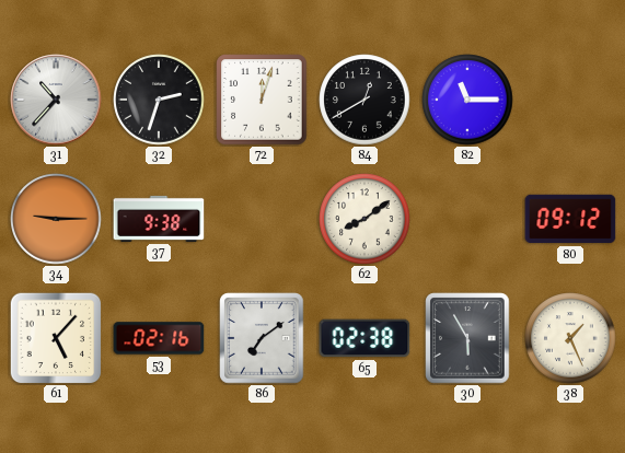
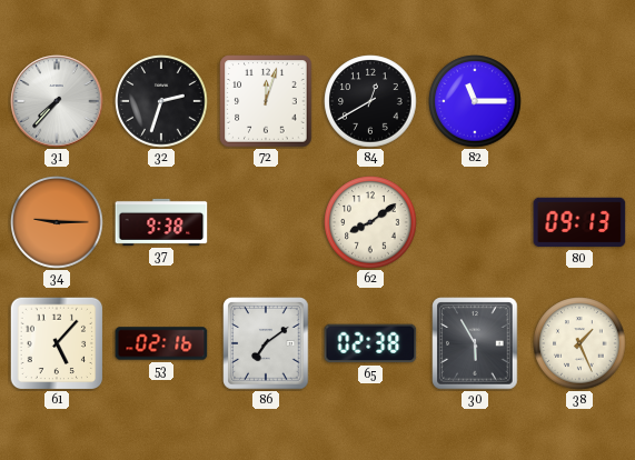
31: 10:37 -> 7:37
80: 09:12 -> 09:13
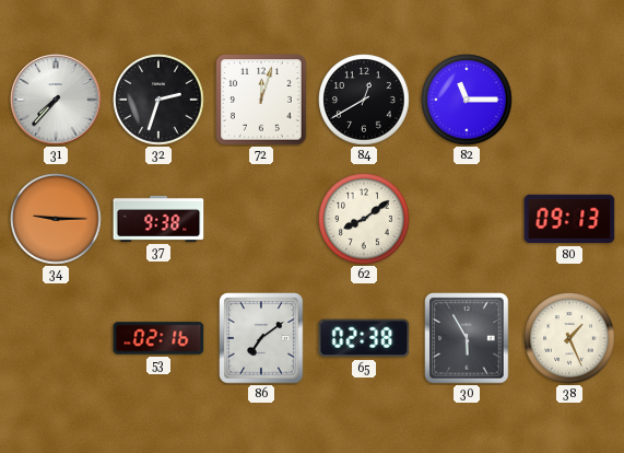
61: 5:07 -> none
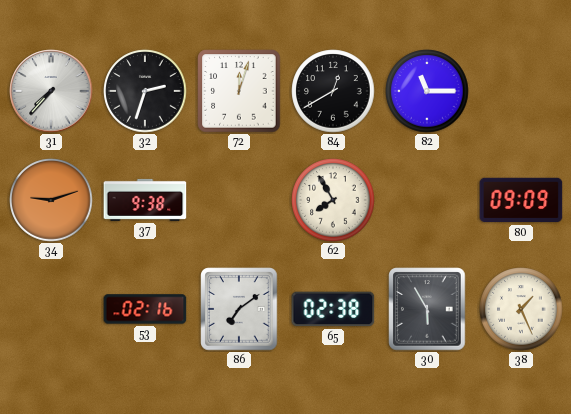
34: 9:15 -> 9:12
62: 8:09 -> 7:55
80: 09:13 -> 09:09
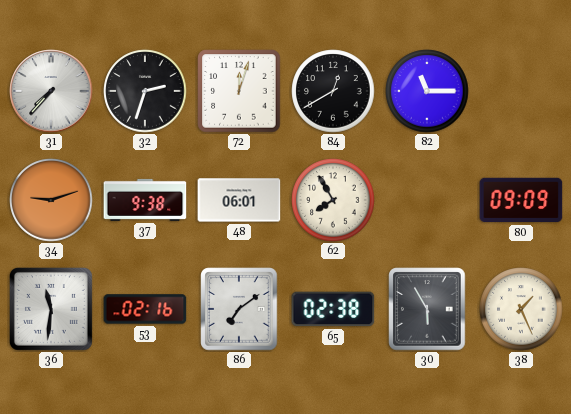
48: none -> 06:01
36: none -> 11:31
